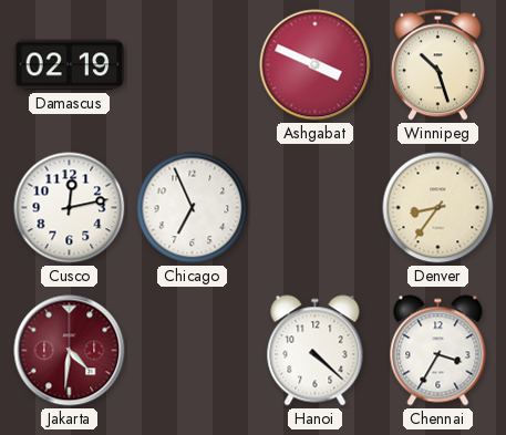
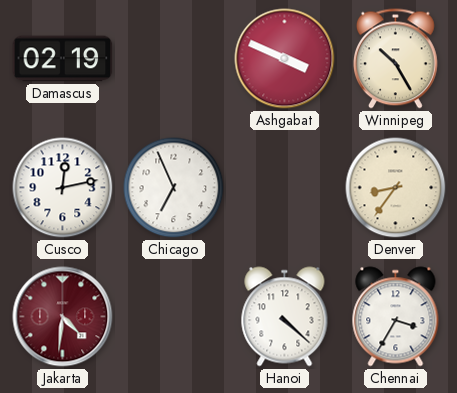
Winnipeg: 10:27 -> 10:25
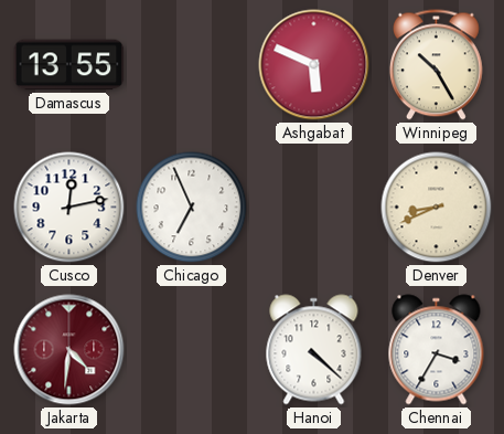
Damascus: 02:19 -> 13:55
Ashgabat: 3:49 -> 5:49
Denver: 8:36 -> 8:41
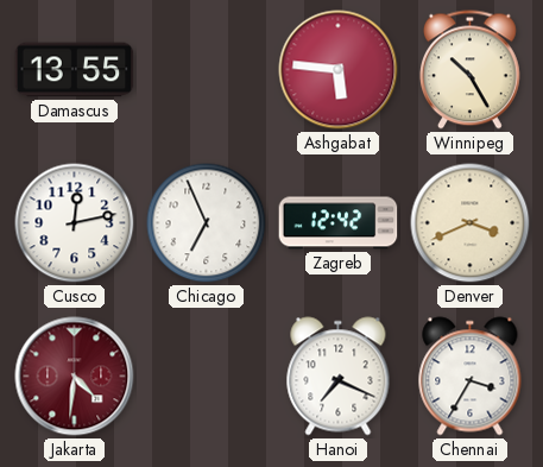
Ashgabat: 5:49 -> 5:46
Zagreb: none -> 12:42
Denver: 8:41 -> 3:41
Hanoi: 4:22 -> 7:19
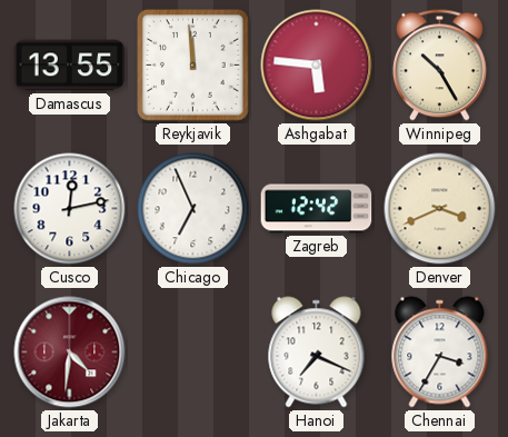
Reykjavik: none -> 11:59
